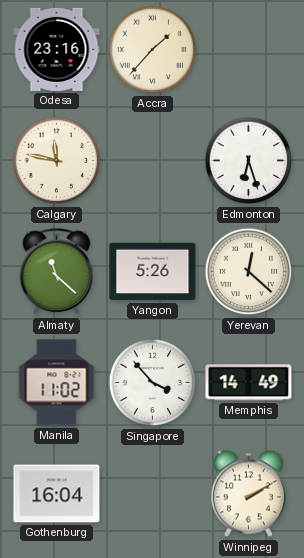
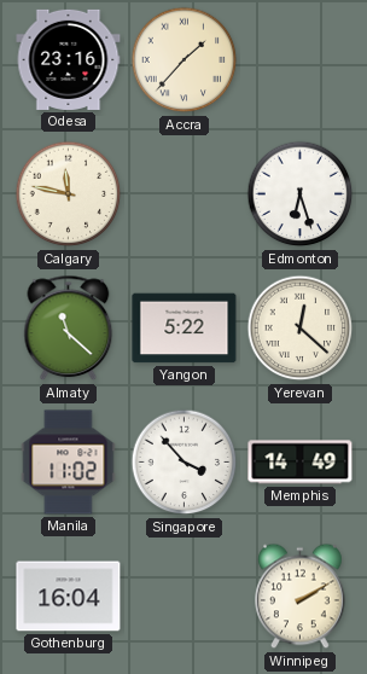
Yangon: 5:26 -> 5:22
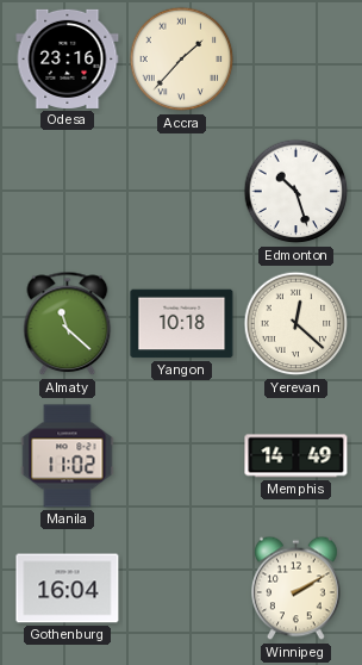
Calgary: 11:47 -> none
Edmonton: 6:27 -> 10:27
Yangon: 5:22 -> 10:18
Singapore: 3:53 -> none
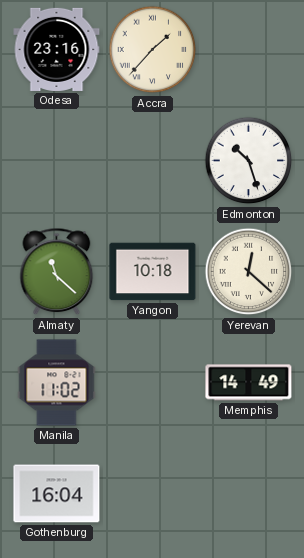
Winnipeg: 2:10 -> none
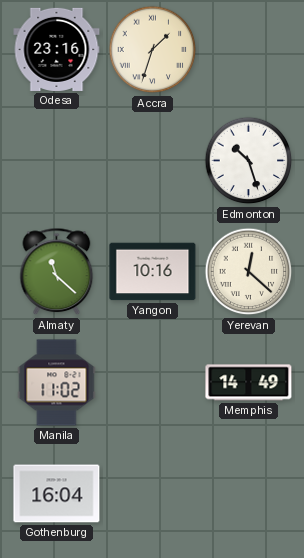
Accra: 1:37 -> 1:33
Yangon: 10:18 -> 10:16
